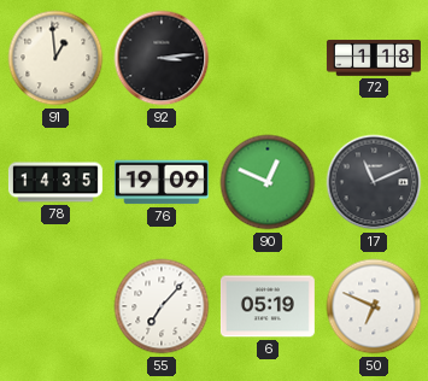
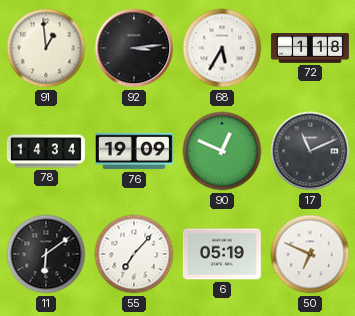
68: none -> 5:35
78: 14:35 -> 14:34
11: none -> 6:09
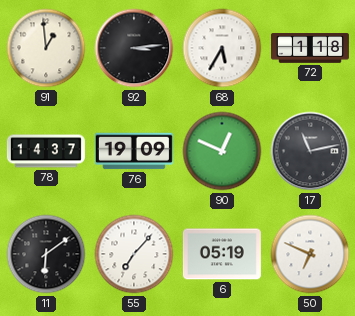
78: 14:34 -> 14:37
17: 11:11 -> 11:13
